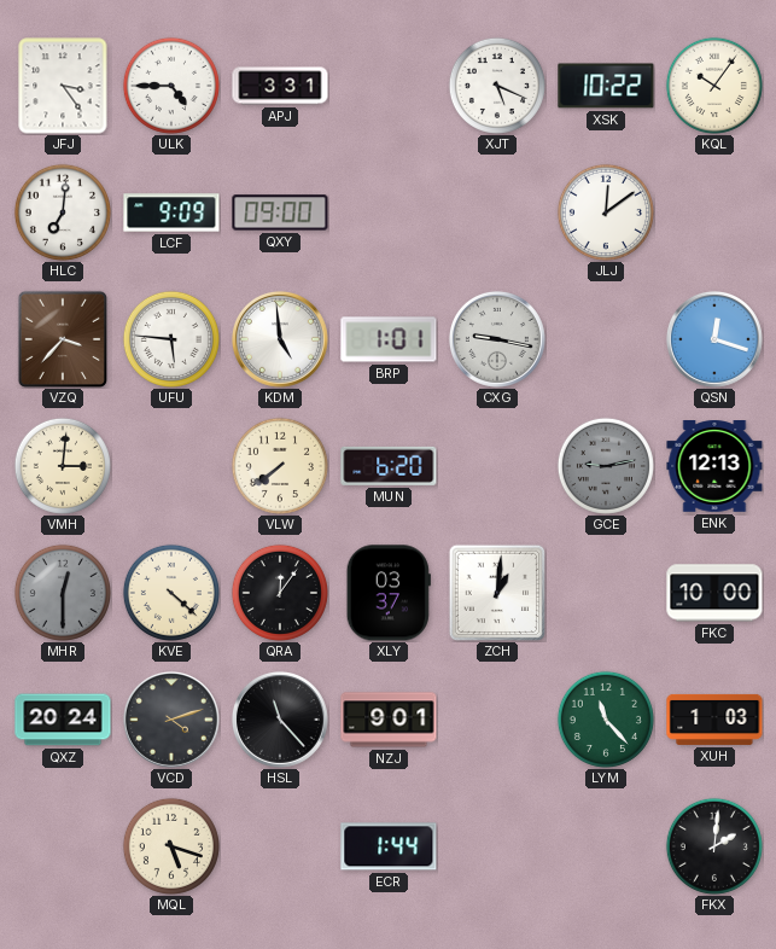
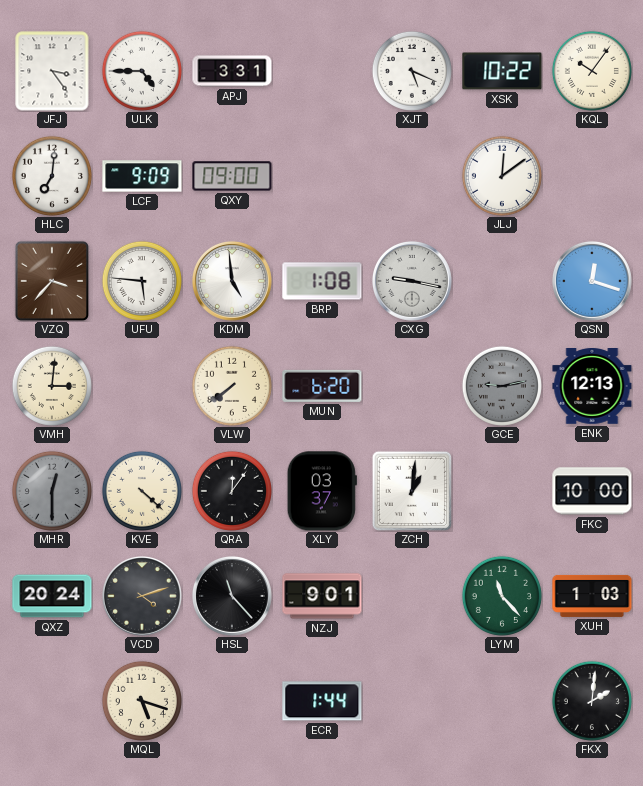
BRP: 1:01 -> 1:08
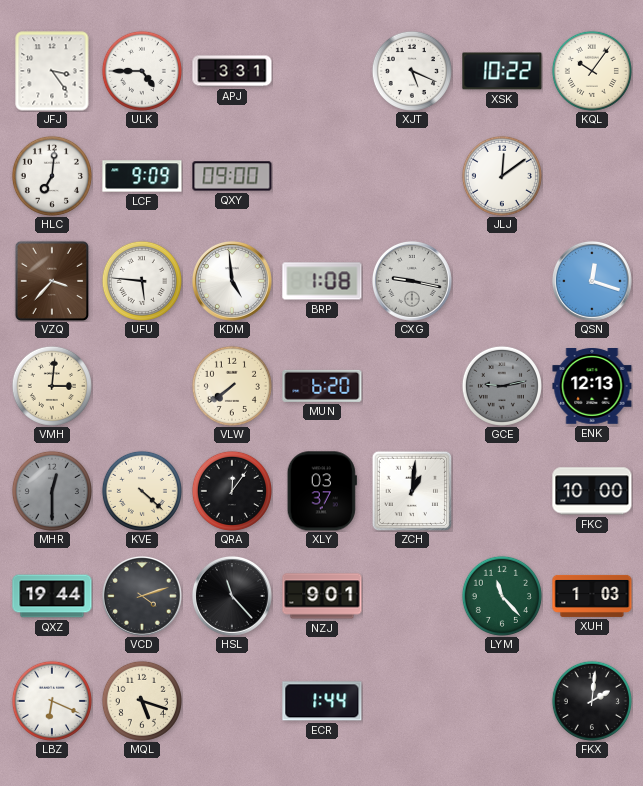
QXZ: 20:24 -> 19:44
LBZ: none -> 6:19
